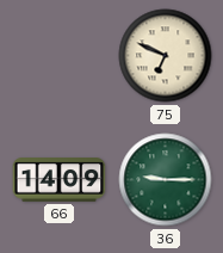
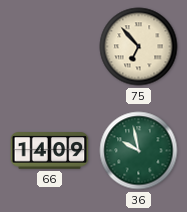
75: 6:49 -> 6:53
36: 9:15 -> 9:58
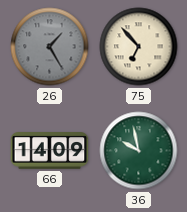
26: none -> 1:25
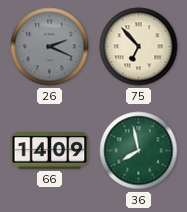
26: 1:25 -> 2:19
36: 9:58 -> 7:58
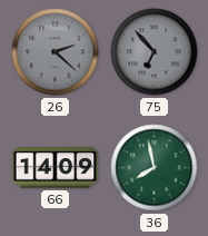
26: 2:19 -> 2:22
75 dial: cream -> grey
